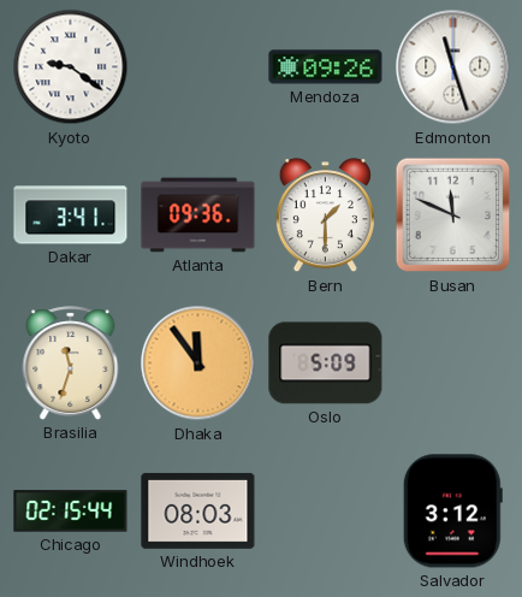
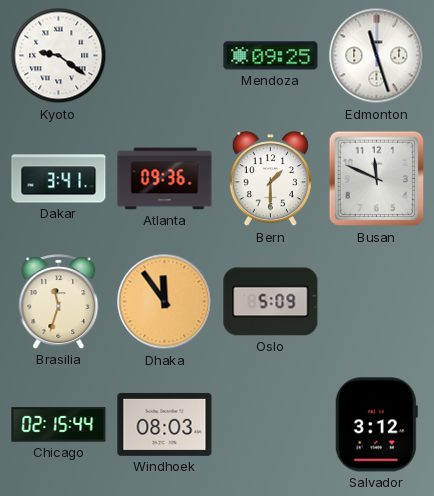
Mendoza: 09:26 -> 09:25
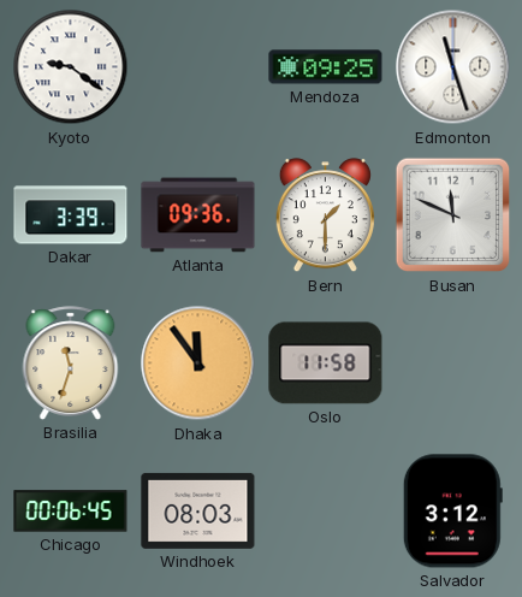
Dakar: 3:41 -> 3:39
Oslo: 5:09 -> 11:58
Chicago: 02:15 -> 00:06
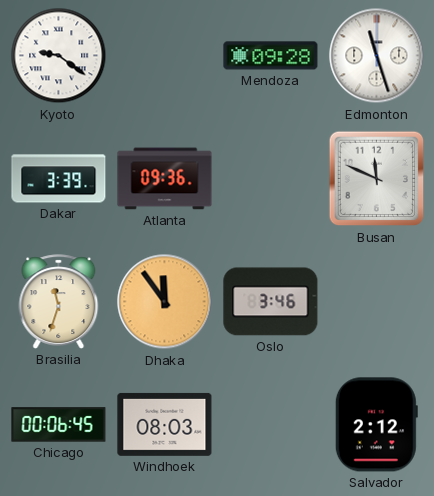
Mendoza: 09:25 -> 09:28
Bern: 1:30 -> none
Oslo: 11:58 -> 3:46
Salvador: 3:12 -> 2:12
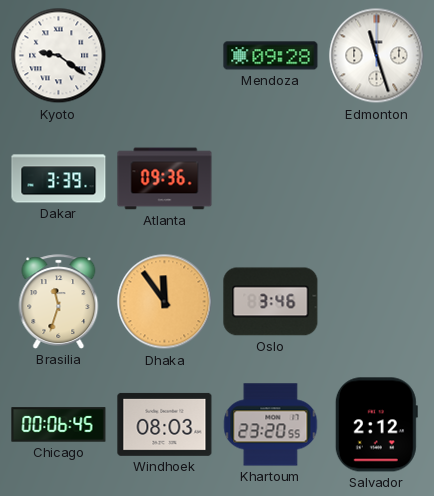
Busan: 11:49 -> none
Khartoum: none -> 23:20
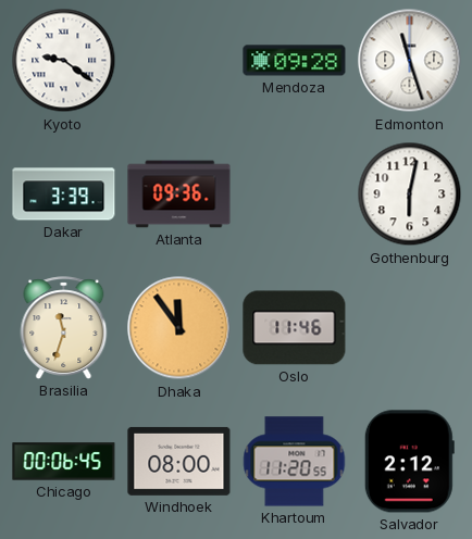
Gothenburg: none -> 6:02
Oslo: 3:46 -> 11:46
Windhoek: 08:03 -> 08:00
Khartoum: 23:20 -> 11:20
